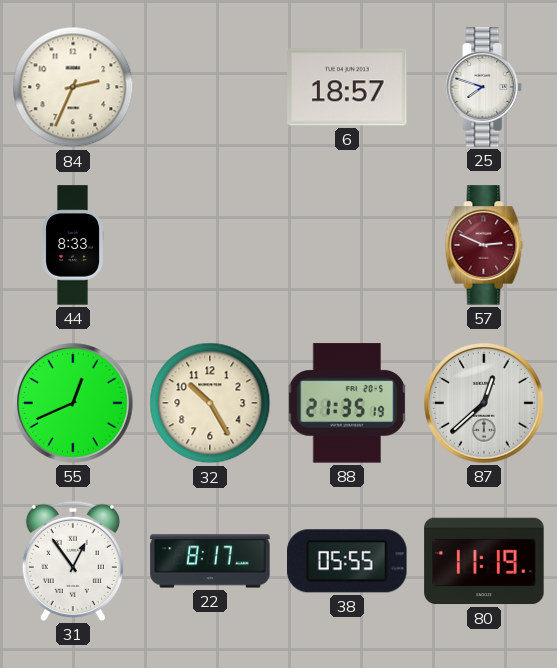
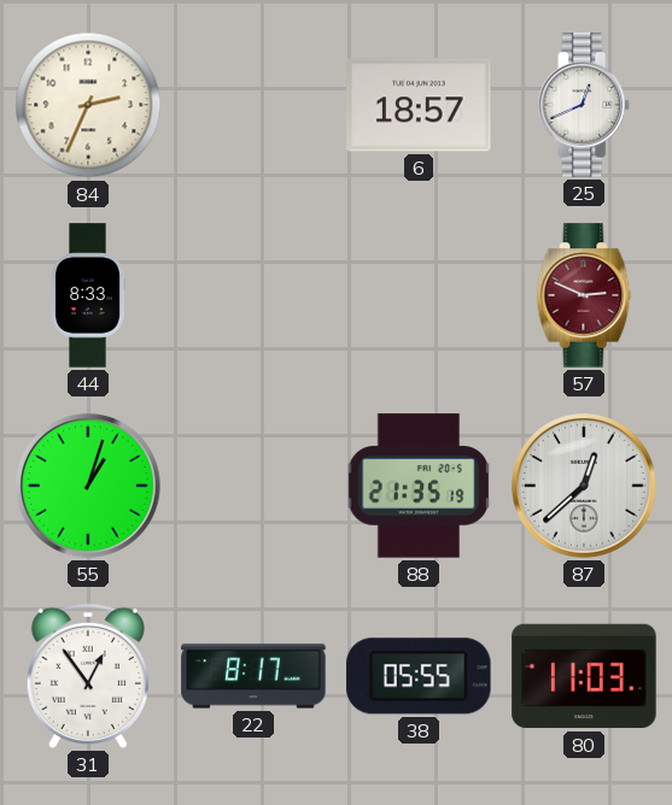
25: 7:48 -> 12:41
55: 12:41 -> 1:03
32: 10:25 -> none
80: 11:19 -> 11:03
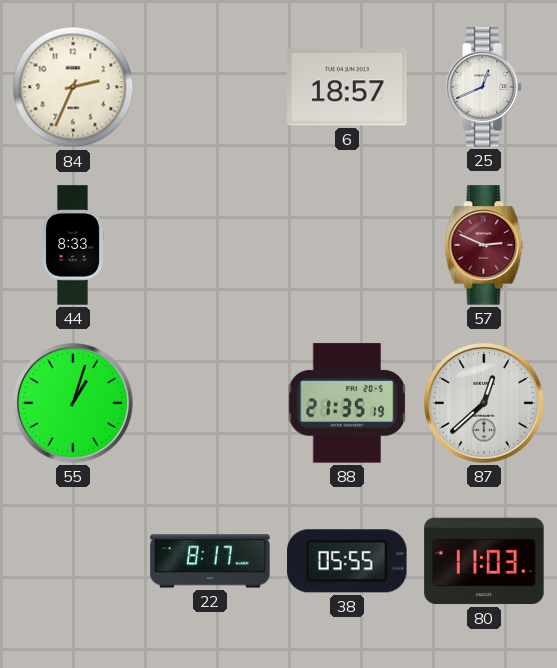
31: 12:54 -> none
